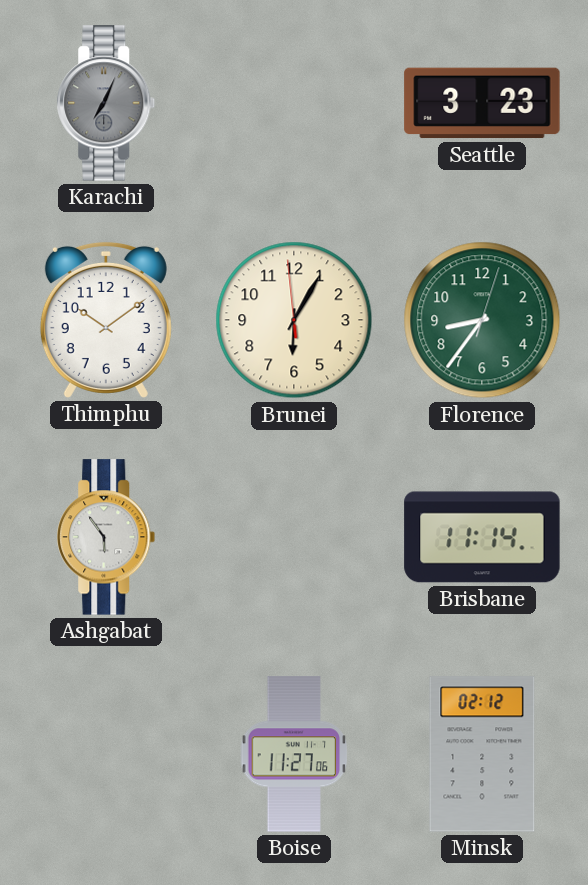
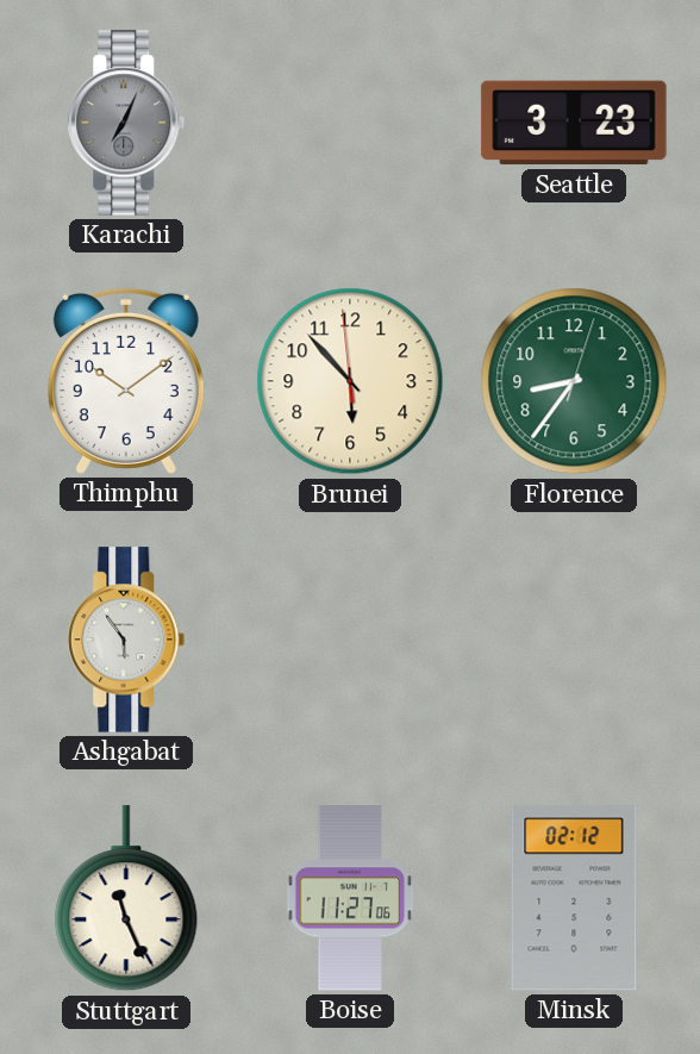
Brunei: 6:04 -> 5:52
Brisbane: 11:14 -> none
Stuttgart: none -> 11:26
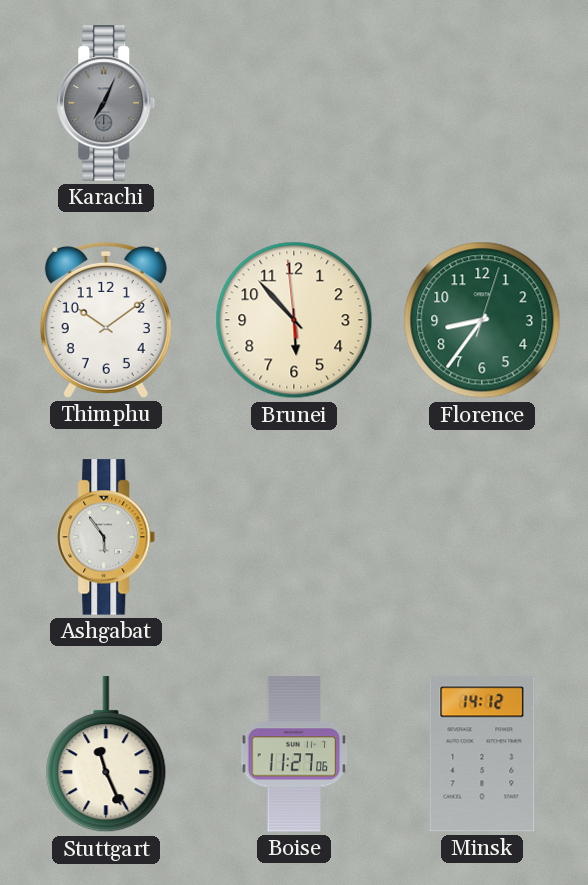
Seattle: 3:23 -> none
Minsk: 02:12 -> 14:12
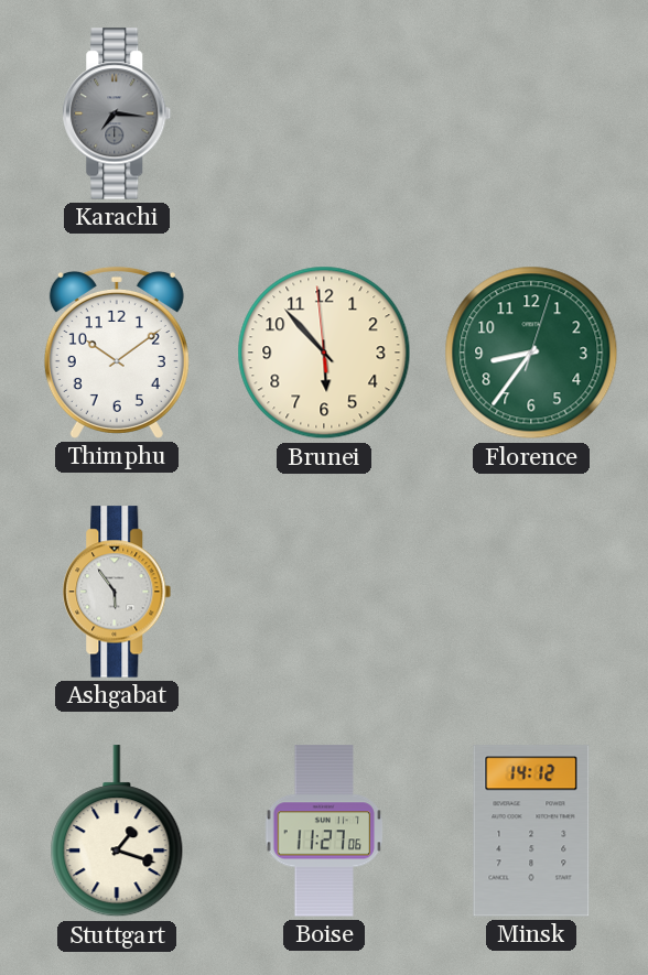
Karachi: 7:04 -> 7:16
Stuttgart: 11:26 -> 1:18
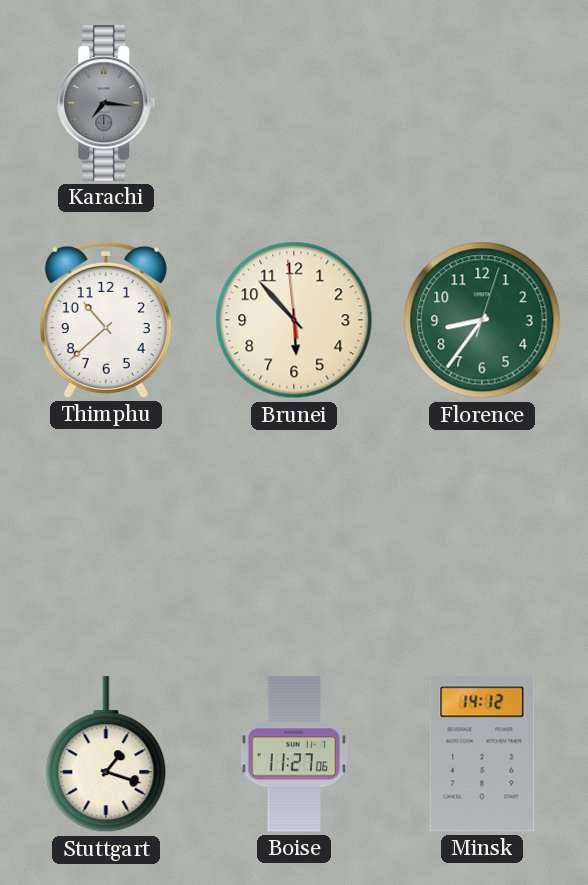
Thimphu: 10:09 -> 10:38
Ashgabat: 5:54 -> none
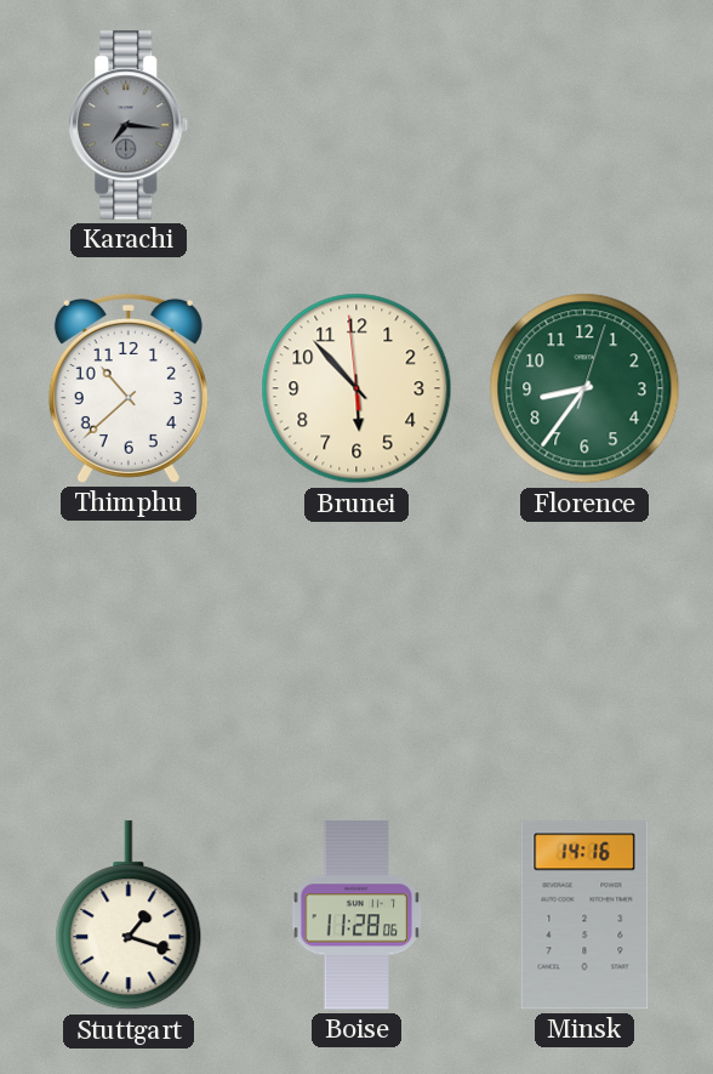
Boise: 11:27 -> 11:28
Minsk: 14:12 -> 14:16
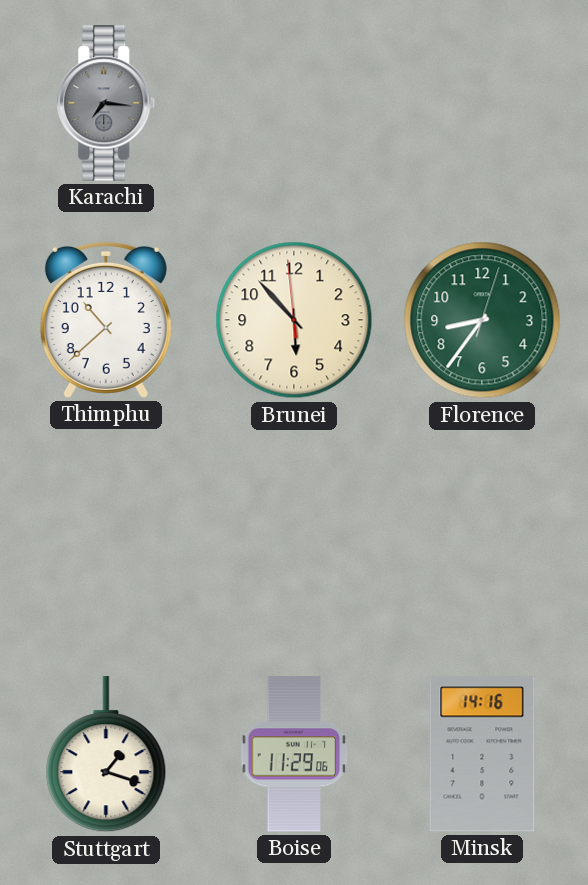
Boise: 11:28 -> 11:29
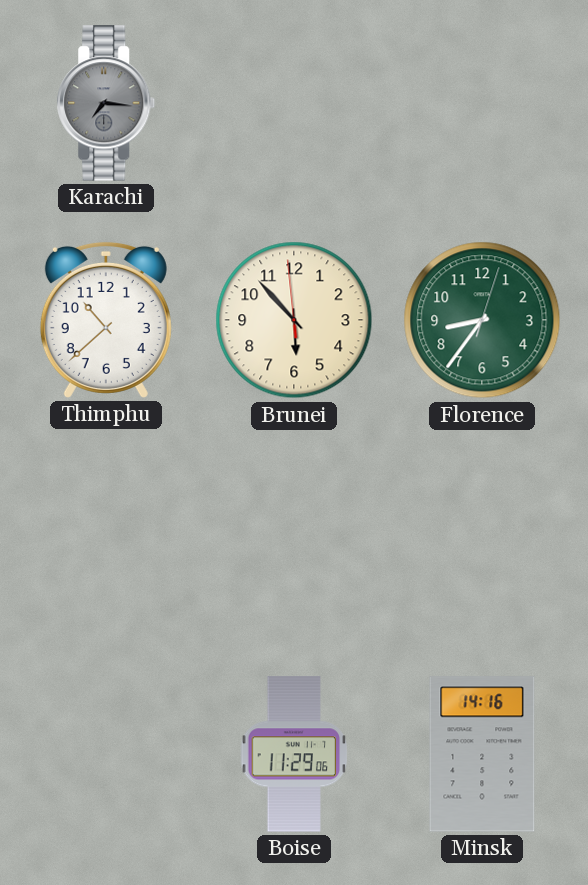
Stuttgart: 1:18 -> none
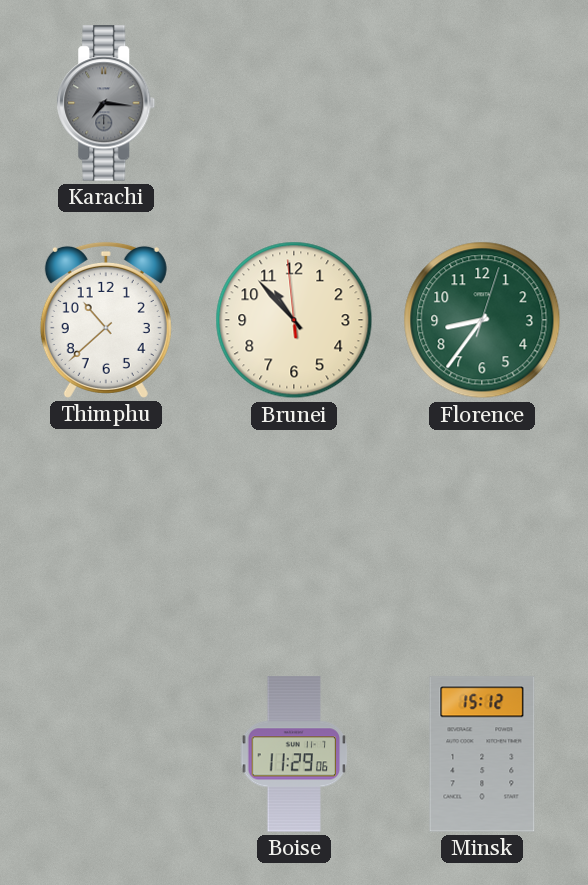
Brunei: 5:52 -> 10:52
Minsk: 14:16 -> 15:12
